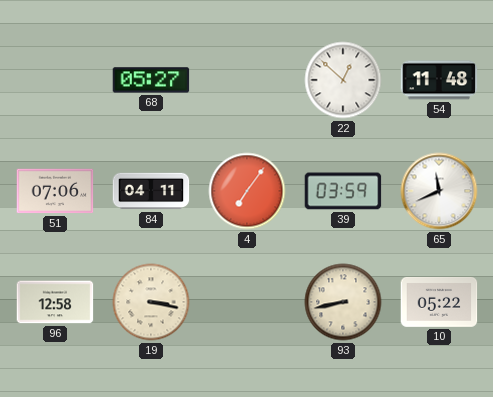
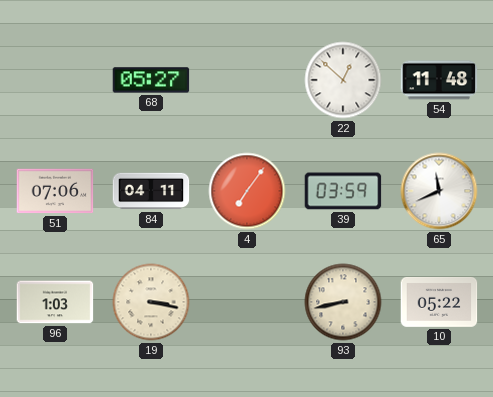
96: 12:58 -> 1:03
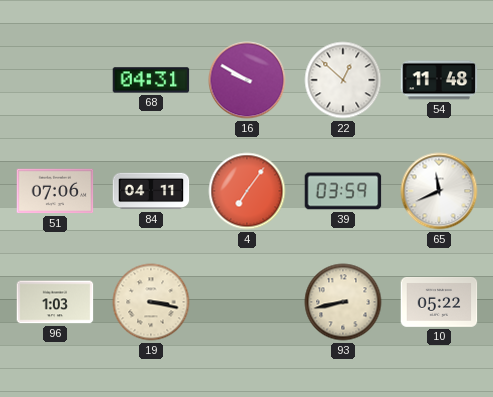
68: 05:27 -> 04:31
16: none -> 9:50
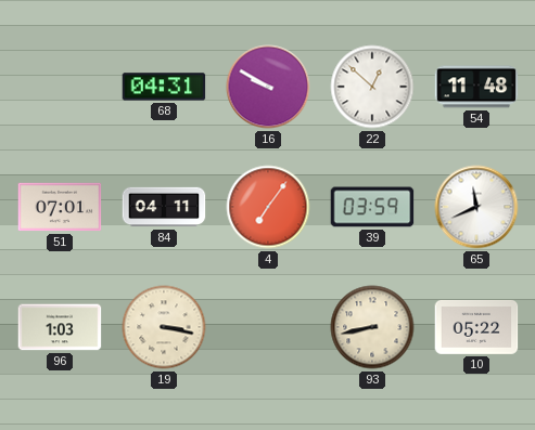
51: 07:06 -> 07:01
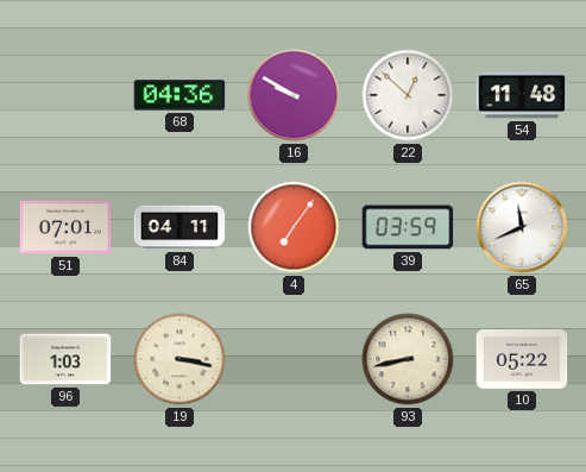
68: 04:31 -> 04:36
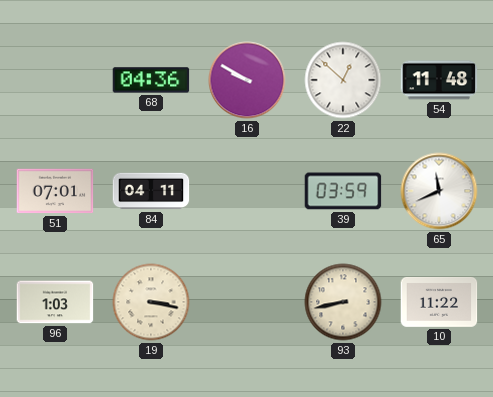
4: 7:06 -> none
10: 05:22 -> 11:22
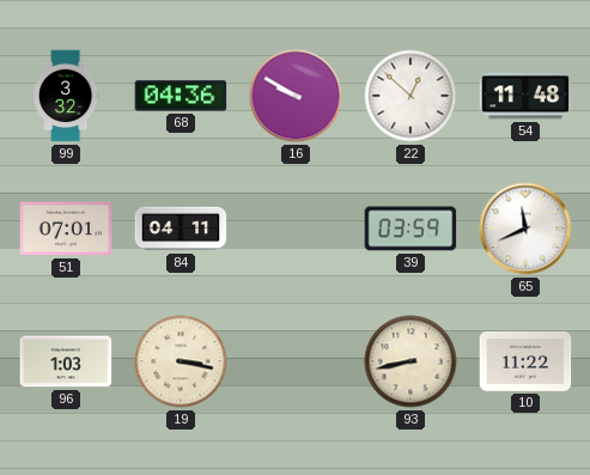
99: none -> 3:32
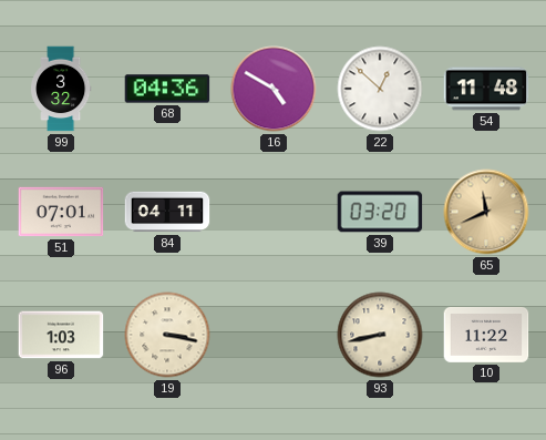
16: 9:50 -> 4:50
39: 03:59 -> 03:20
65 dial: white -> champagne
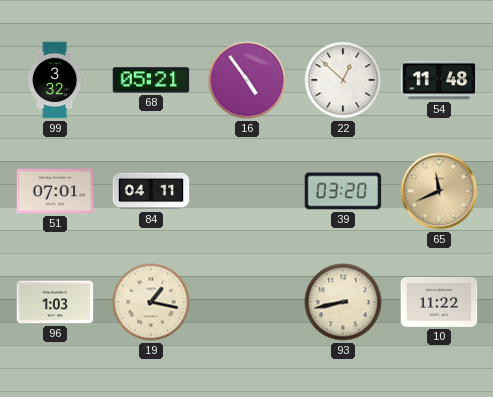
68: 04:36 -> 05:21
16: 4:50 -> 4:54
19: 3:17 -> 1:17
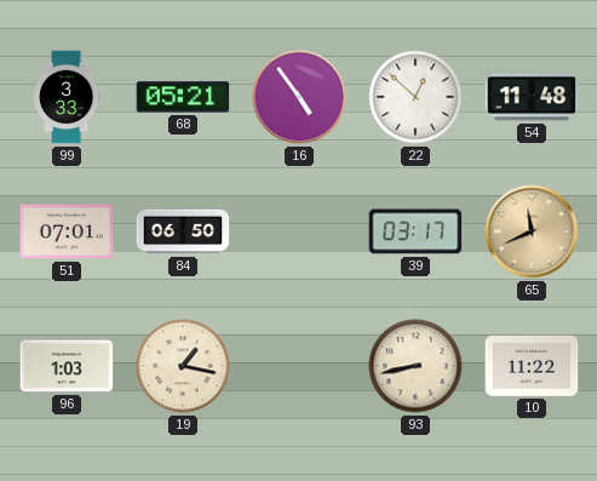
99: 3:32 -> 3:33
84: 04:11 -> 06:50
39: 03:20 -> 03:17
